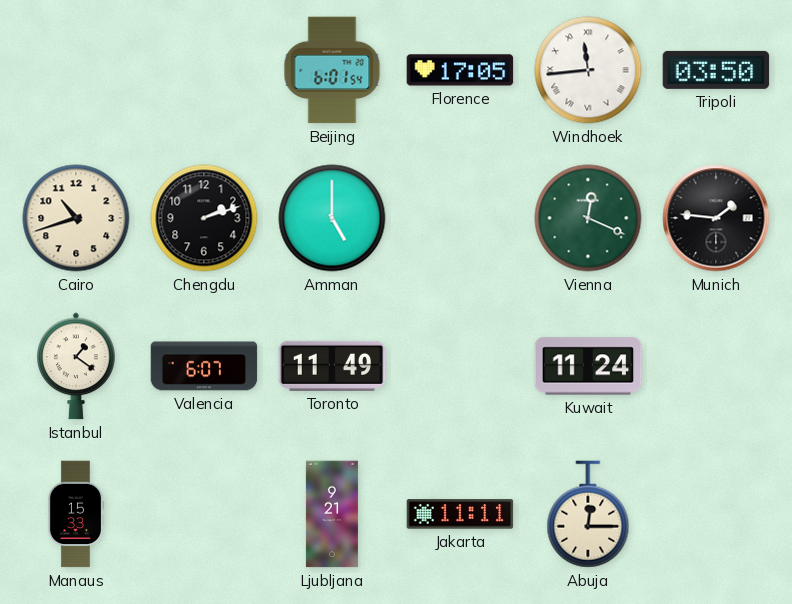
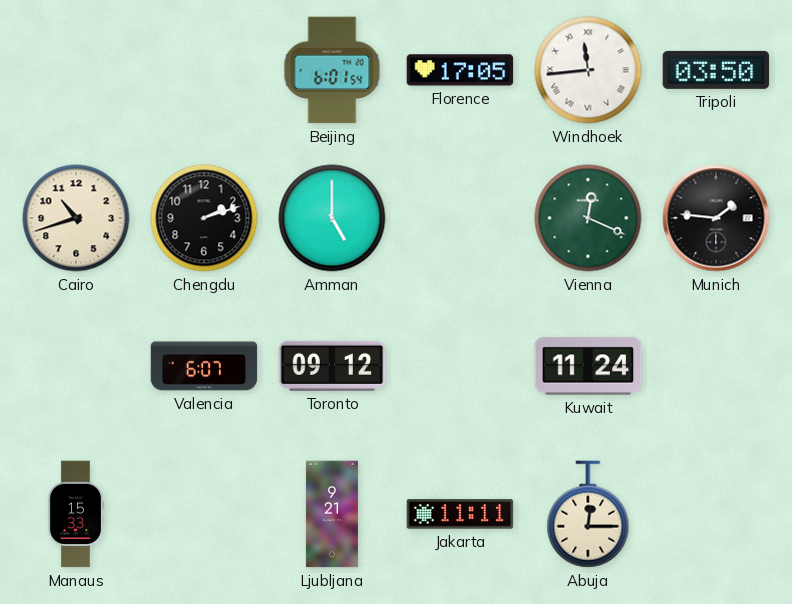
Istanbul: 1:21 -> none
Toronto: 11:49 -> 09:12
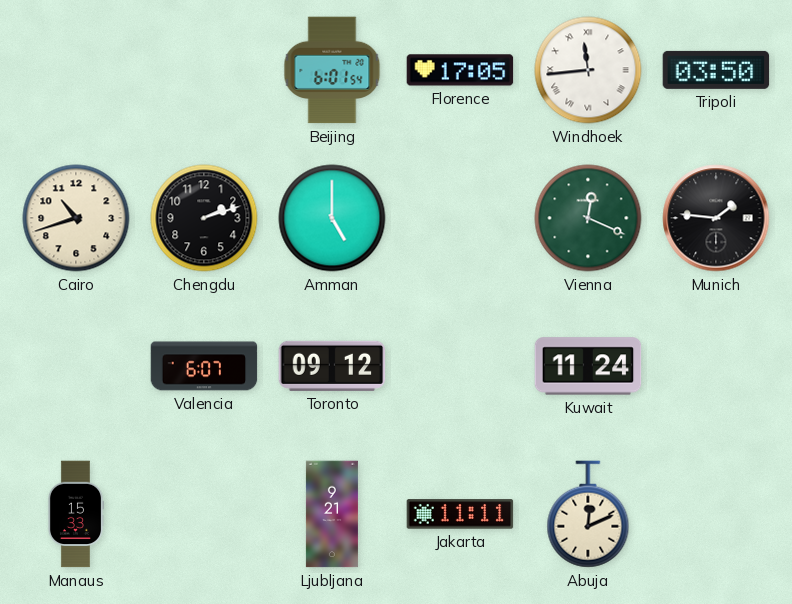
Abuja: 12:15 -> 12:11
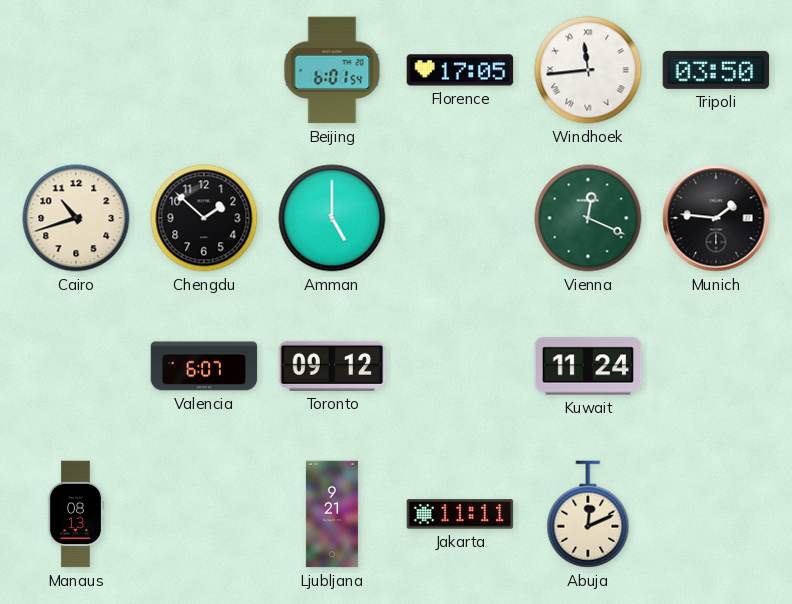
Chengdu: 2:12 -> 1:52
Manaus: 15:33 -> 08:13
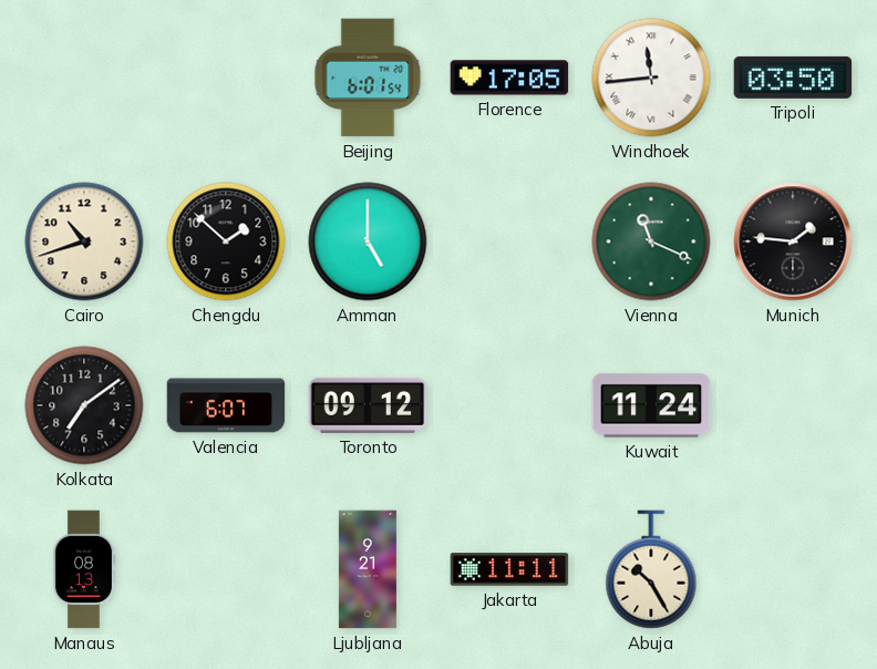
Vienna: 12:19 -> 11:19
Kolkata: none -> 7:09
Abuja: 12:11 -> 10:25
